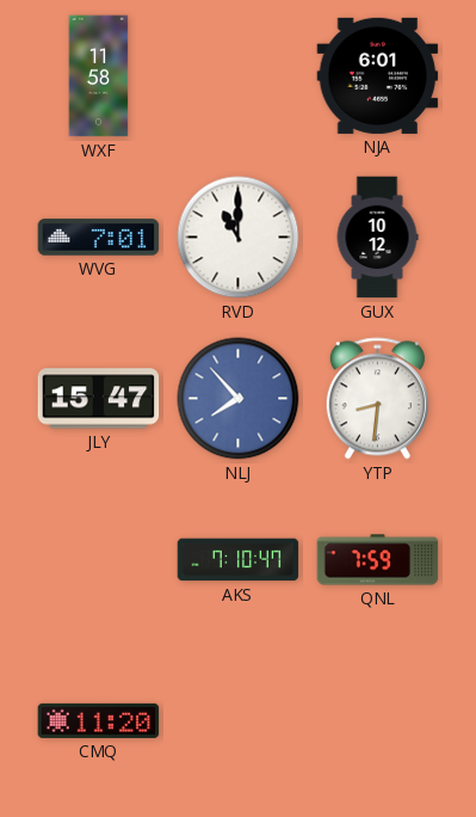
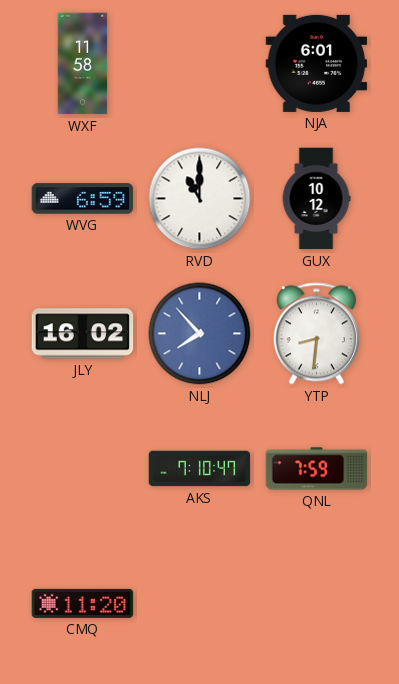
WVG: 7:01 -> 6:59
JLY: 15:47 -> 16:02
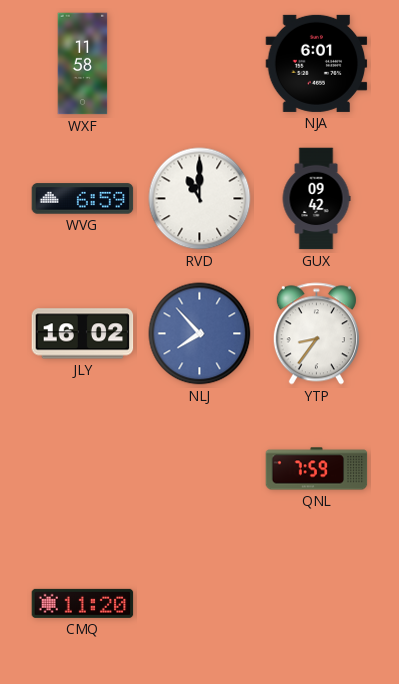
GUX: 10:12 -> 09:42
YTP: 8:31 -> 8:36
AKS: 7:10 -> none
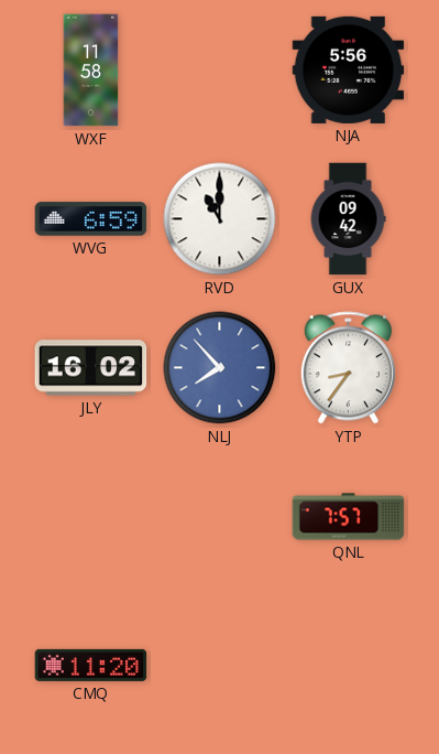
NJA: 6:01 -> 5:56
QNL: 7:59 -> 7:57
